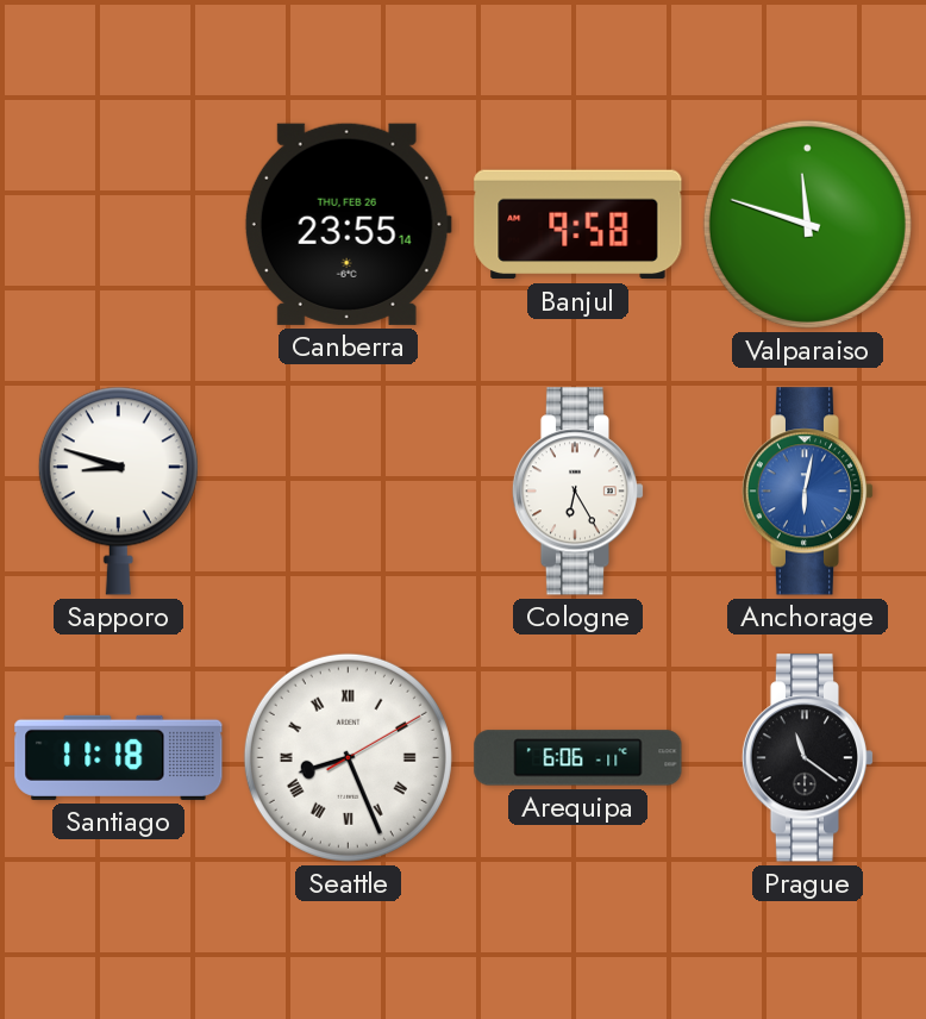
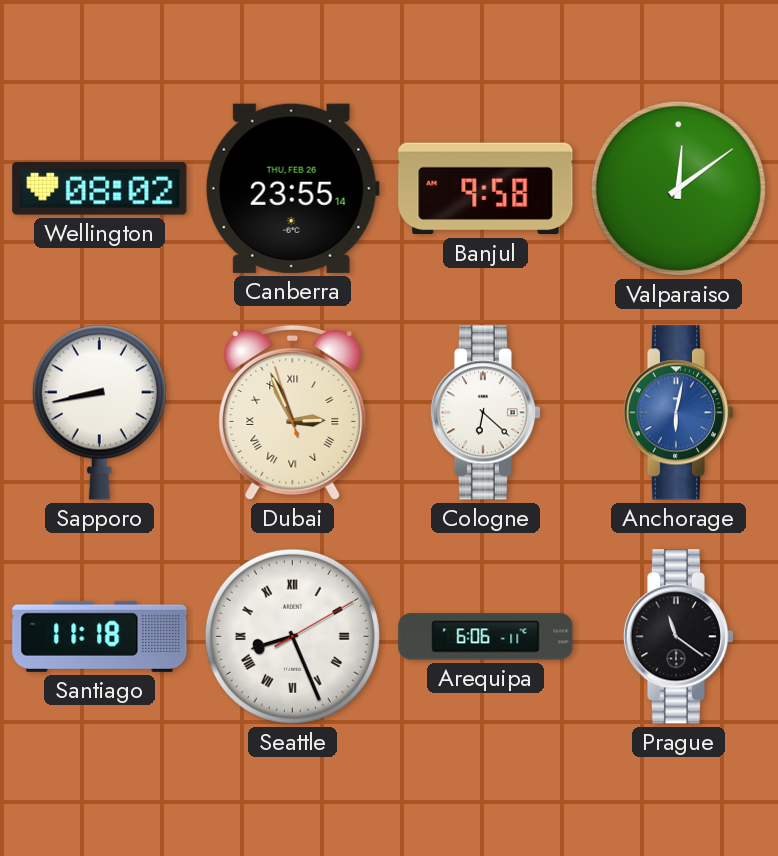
Wellington: none -> 08:02
Valparaiso: 11:48 -> 12:09
Sapporo: 8:48 -> 8:43
Dubai: none -> 2:55
Cologne: 6:25 -> 6:22
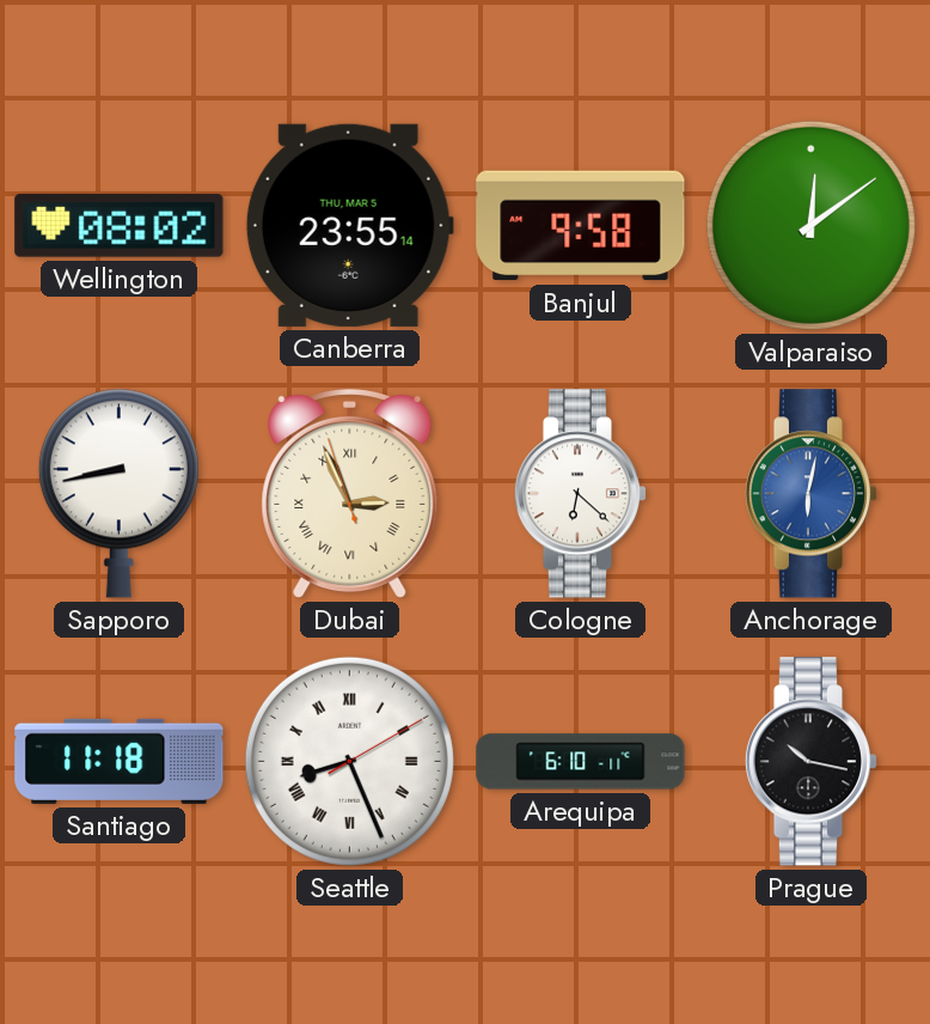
Canberra date: THU, FEB 26 -> THU, MAR 5
Arequipa: 6:06 -> 6:10
Prague: 11:21 -> 10:17
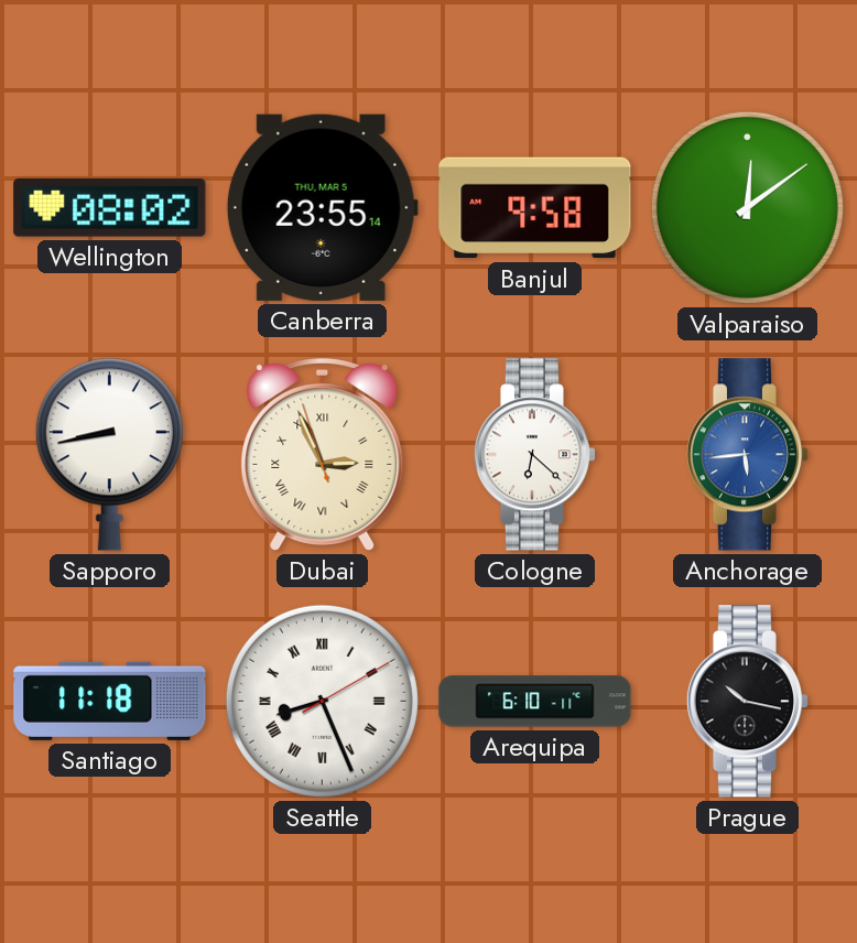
Anchorage: 6:02 -> 5:44
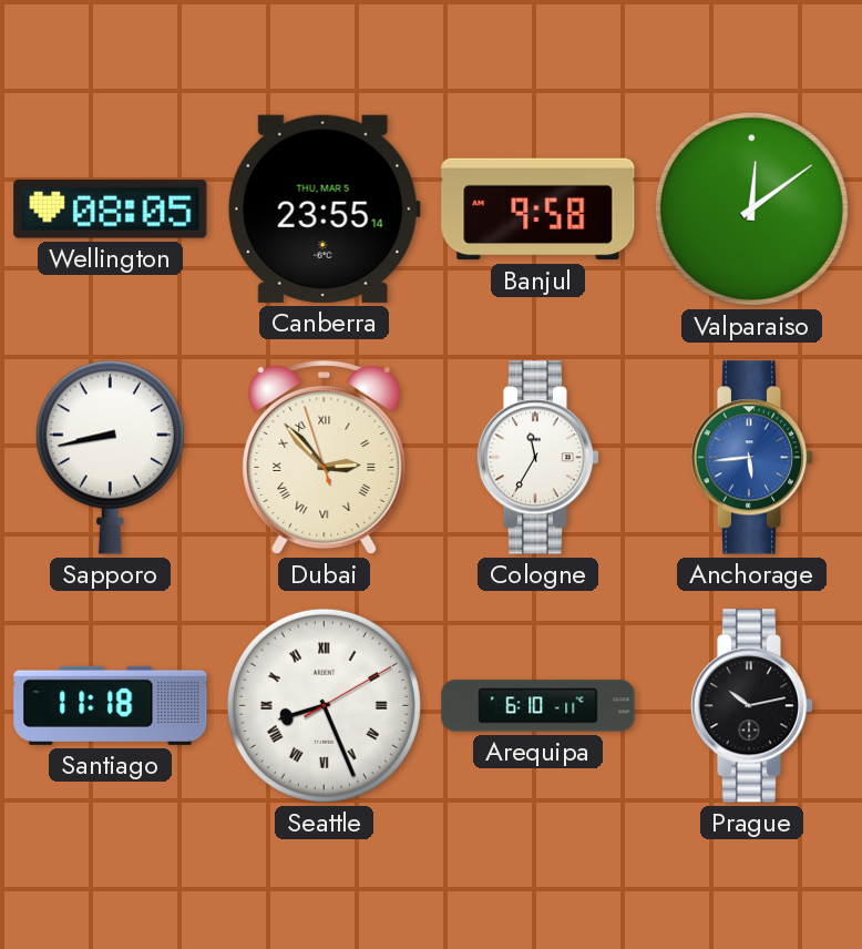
Wellington: 08:02 -> 08:05
Dubai: 2:55 -> 2:52
Cologne: 6:22 -> 11:35
Prague: 10:17 -> 10:13
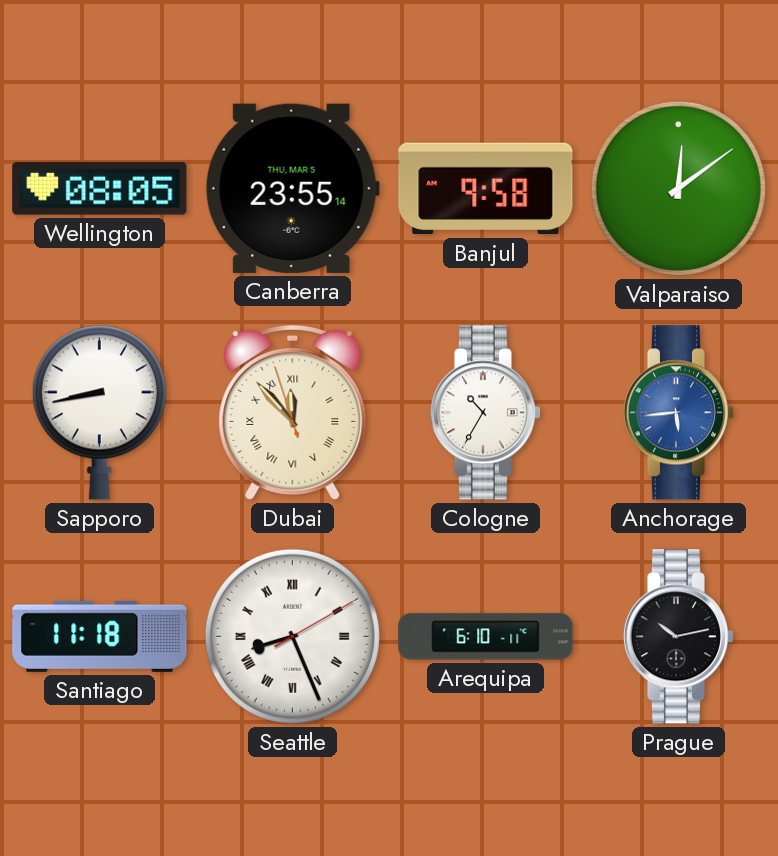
Dubai: 2:52 -> 11:52
Cologne: 11:35 -> 10:35
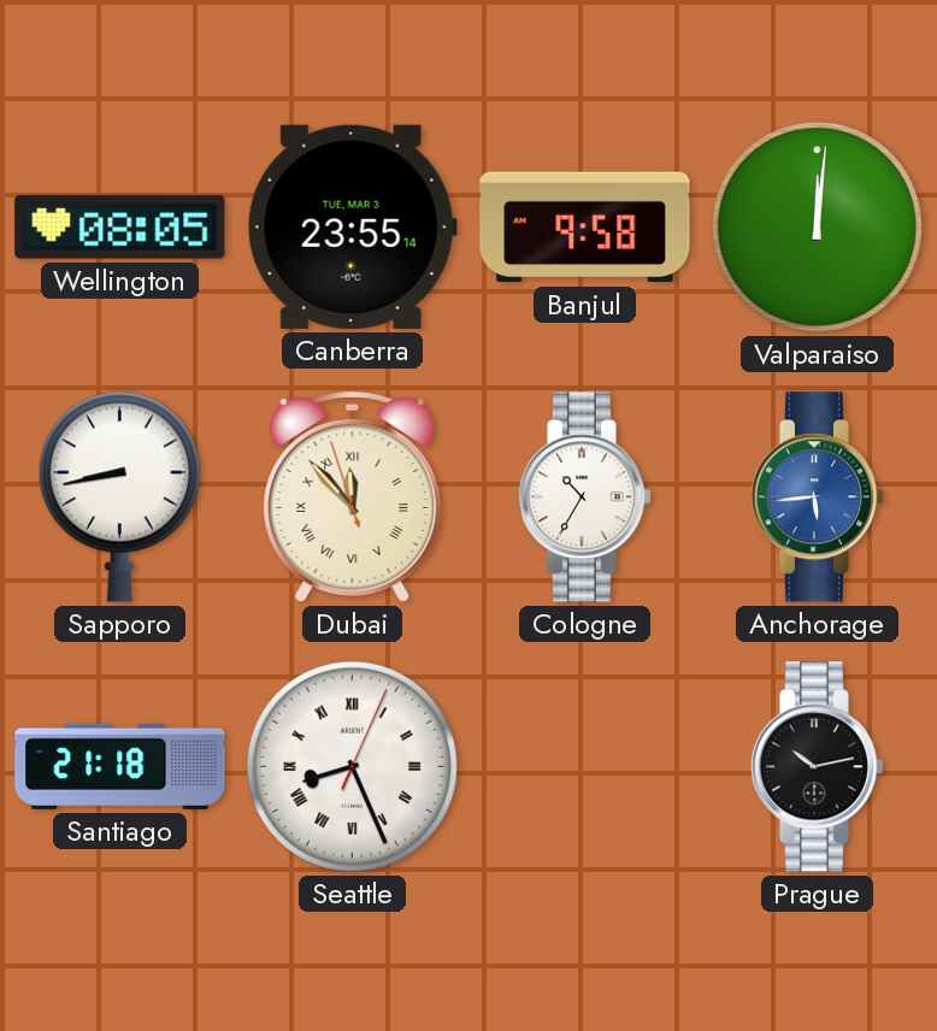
Canberra date: THU, MAR 5 -> TUE, MAR 3
Valparaiso: 12:09 -> 12:01
Santiago: 11:18 -> 21:18
Seattle: 8:26:10 -> 8:26:04
Arequipa: 6:10 -> none
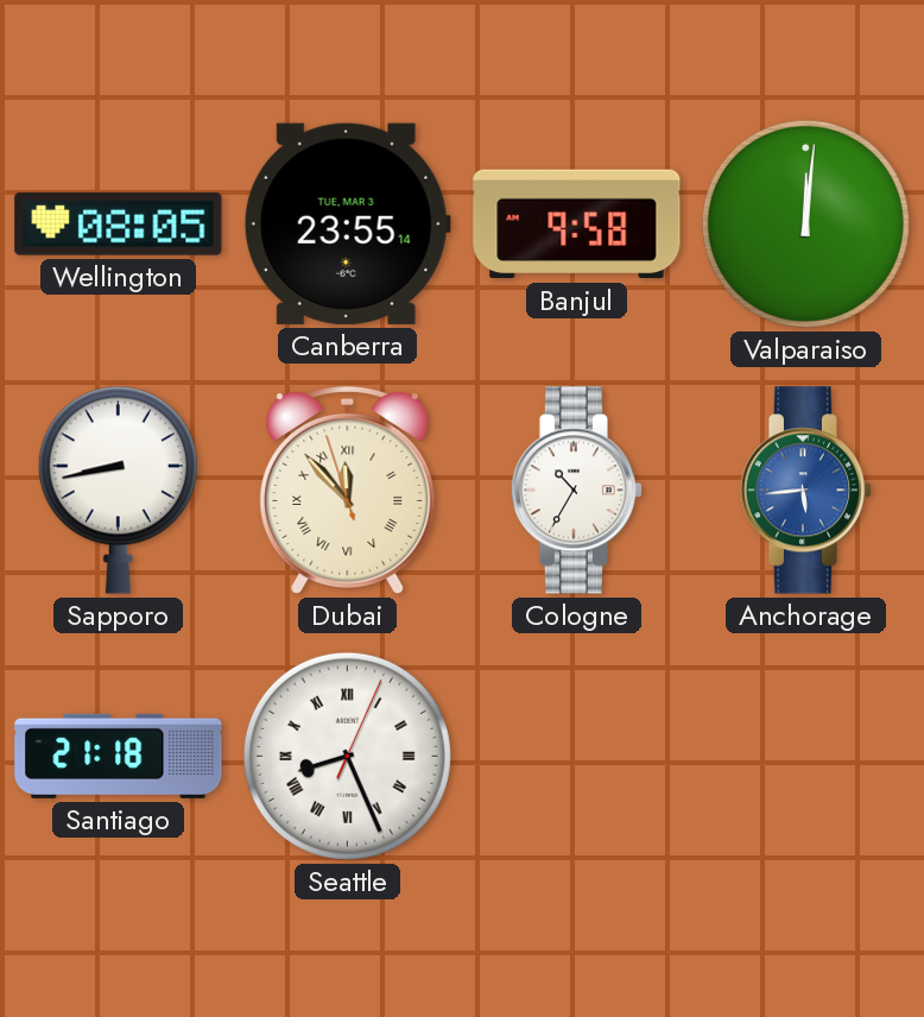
Prague: 10:13 -> none
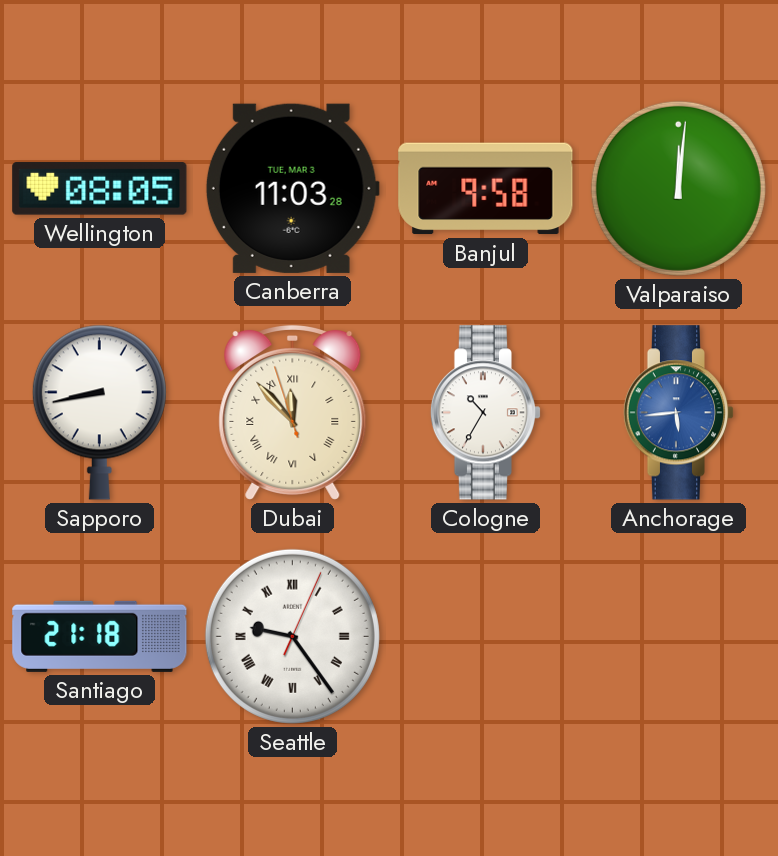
Canberra: 23:55 -> 11:03
Seattle: 8:26 -> 9:24
